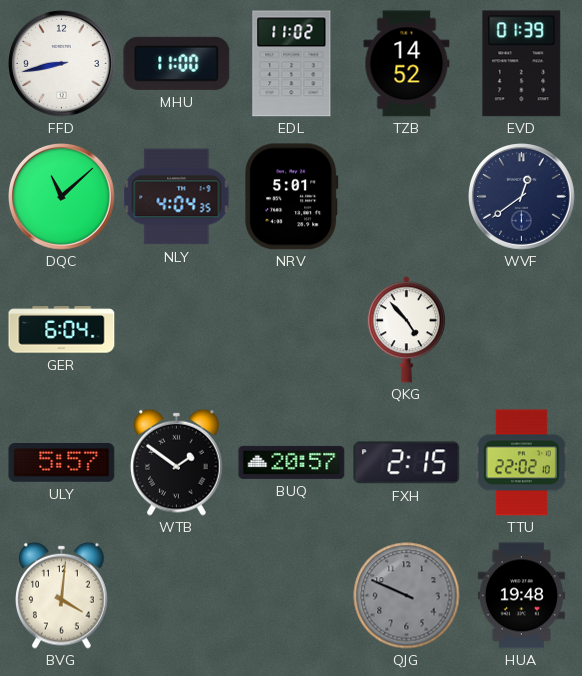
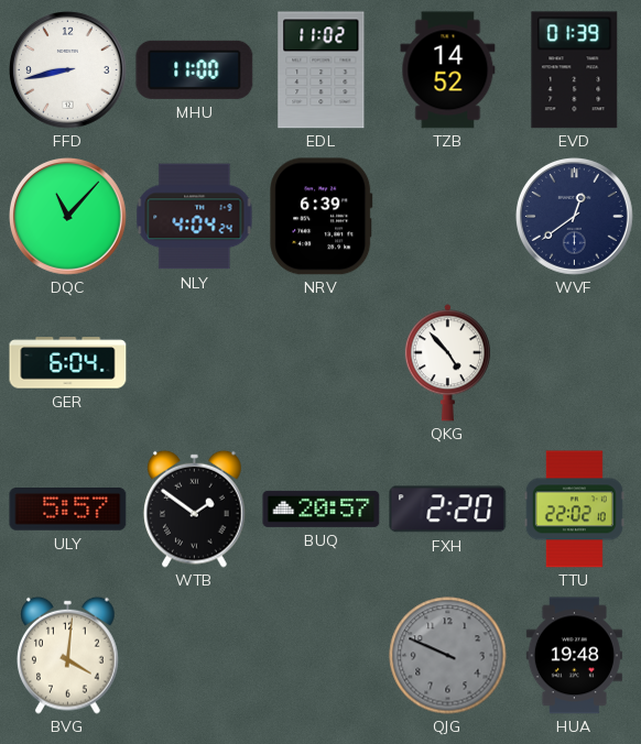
DQC: 11:08 -> 11:07
NLY: 4:04:35 -> 4:04:24
NRV: 5:01 -> 6:39
FXH: 2:15 -> 2:20
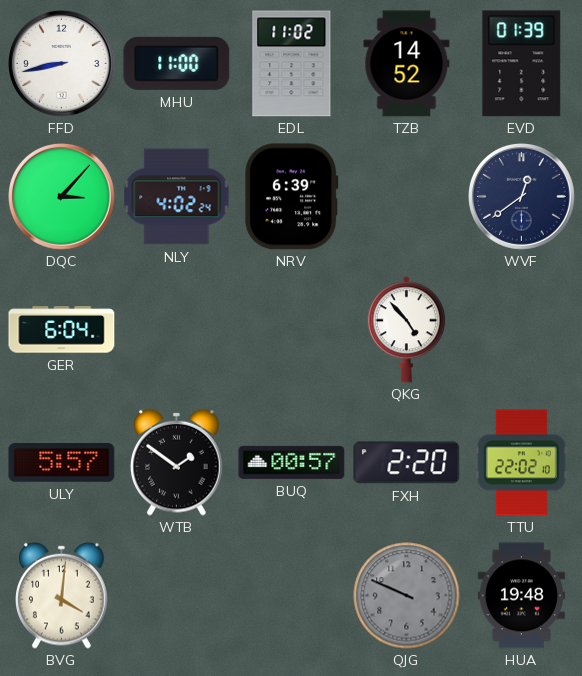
DQC: 11:07 -> 3:07
NLY: 4:04 -> 4:02
BUQ: 20:57 -> 00:57
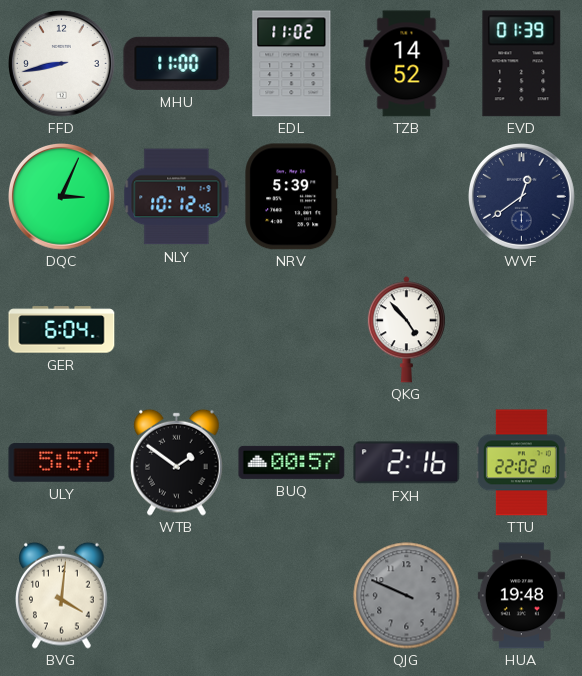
DQC: 3:07 -> 3:04
NLY: 4:02 -> 10:12
NRV: 6:39 -> 5:39
FXH: 2:20 -> 2:16
